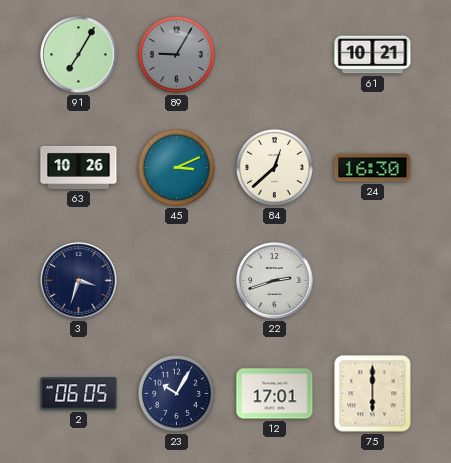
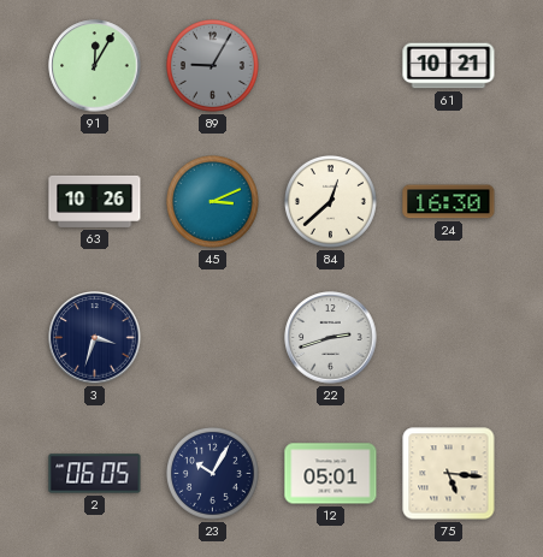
91: 7:05 -> 12:05
12: 17:01 -> 05:01
75: 6:00 -> 5:16
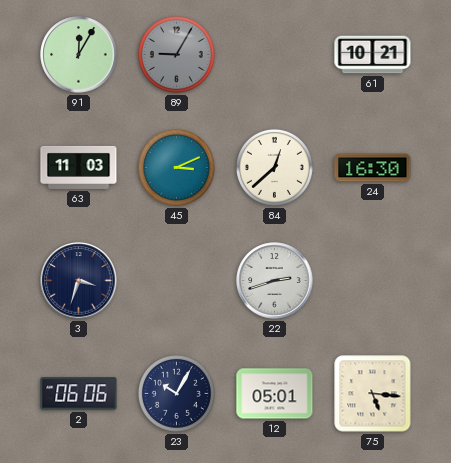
63: 10:26 -> 11:03
2: 06:05 -> 06:06
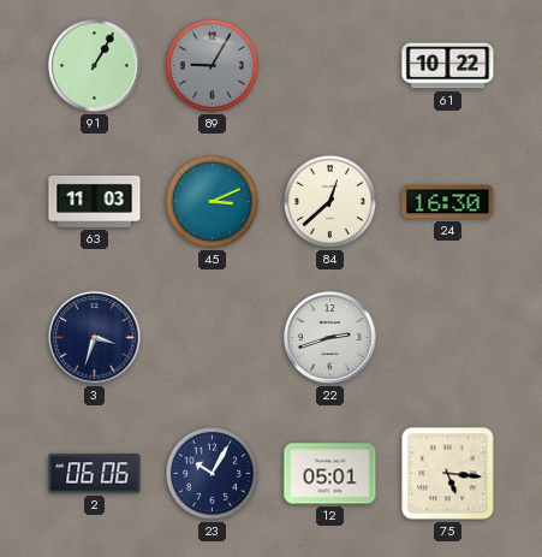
91: 12:05 -> 1:05
61: 10:21 -> 10:22
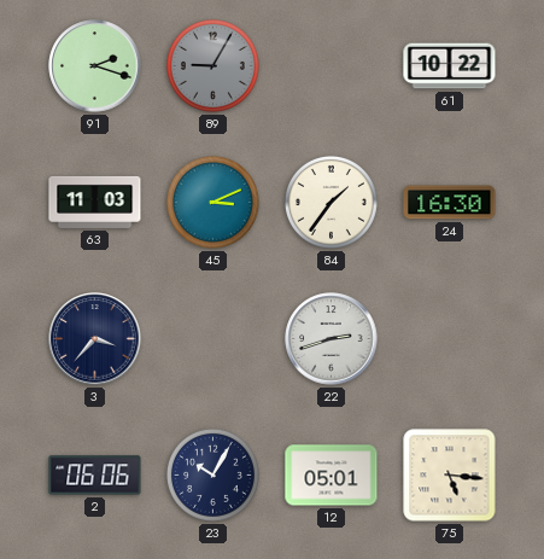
91: 1:05 -> 2:18
84: 12:38 -> 1:36
3: 3:33 -> 3:37
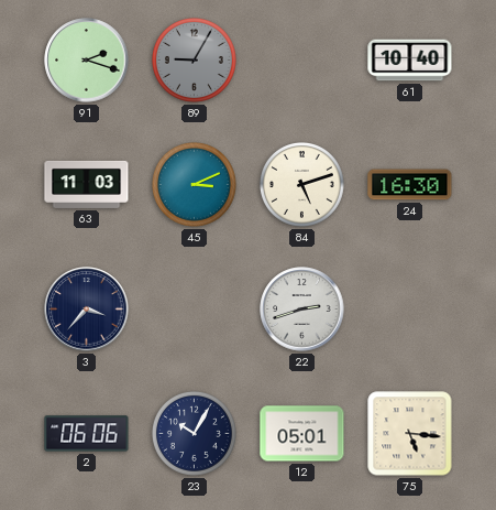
61: 10:22 -> 10:40
84: 1:36 -> 5:12
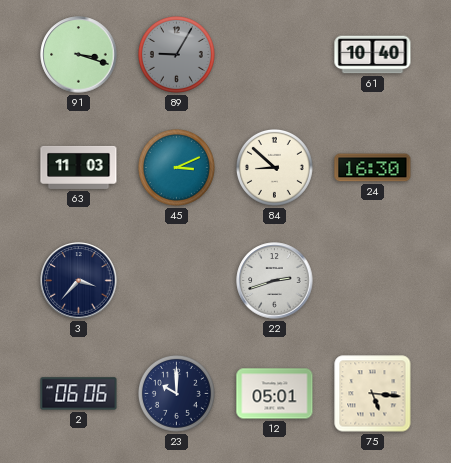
91: 2:18 -> 3:18
84: 5:12 -> 8:52
23: 10:05 -> 10:00
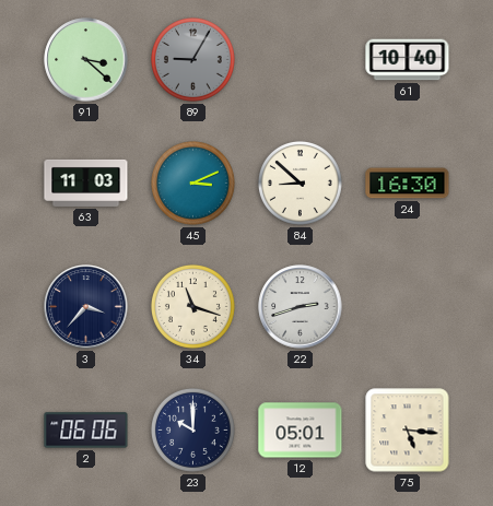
91: 3:18 -> 3:22
34: none -> 11:18
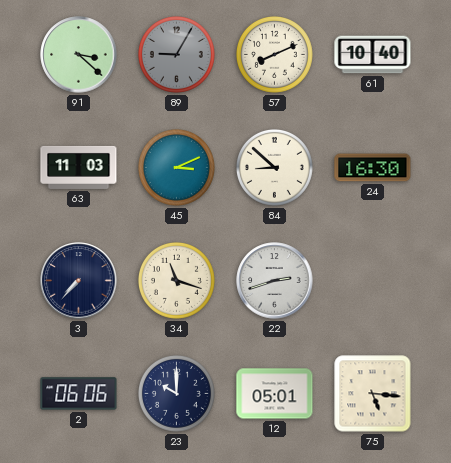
57: none -> 8:11
3: 3:37 -> 7:37
